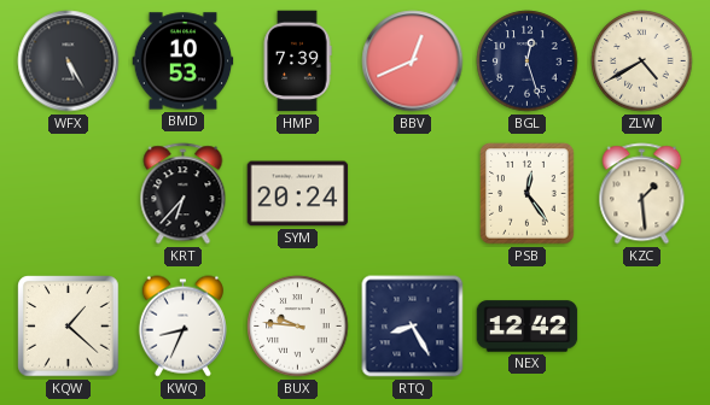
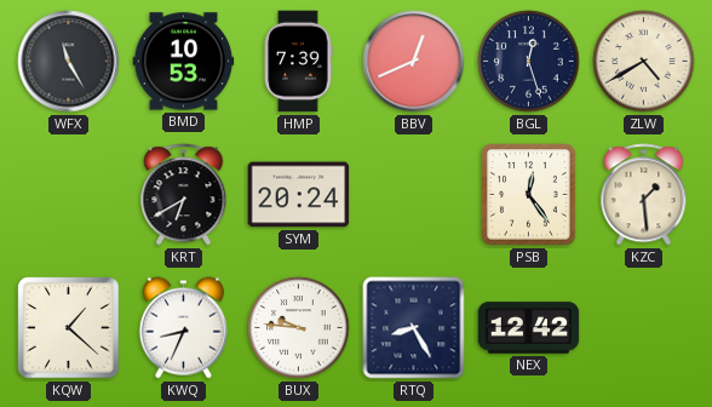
WFX: 5:25 -> 11:25
KRT: 6:37 -> 6:40
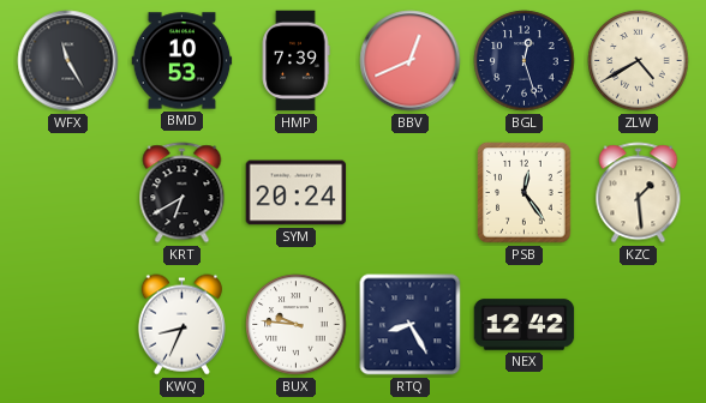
KQW: 1:22 -> none
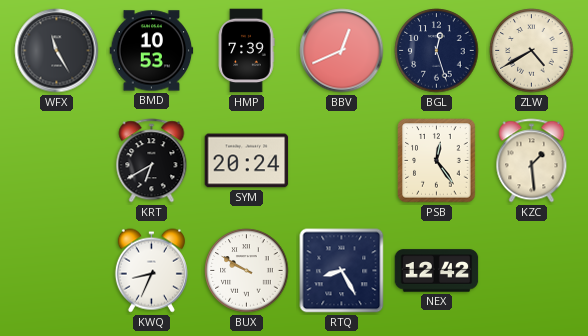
BUX: 9:46 -> 9:50
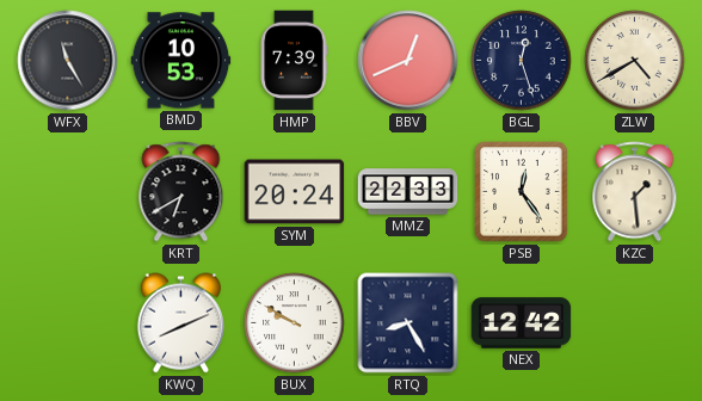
MMZ: none -> 22:33
KWQ: 8:34 -> 8:11
